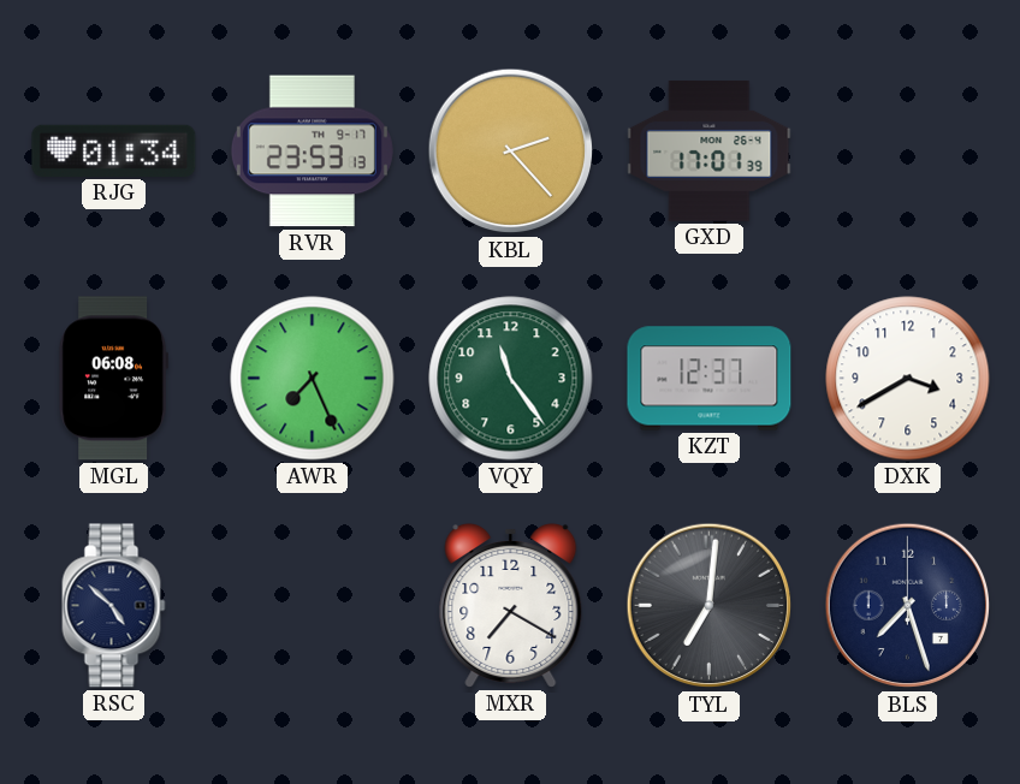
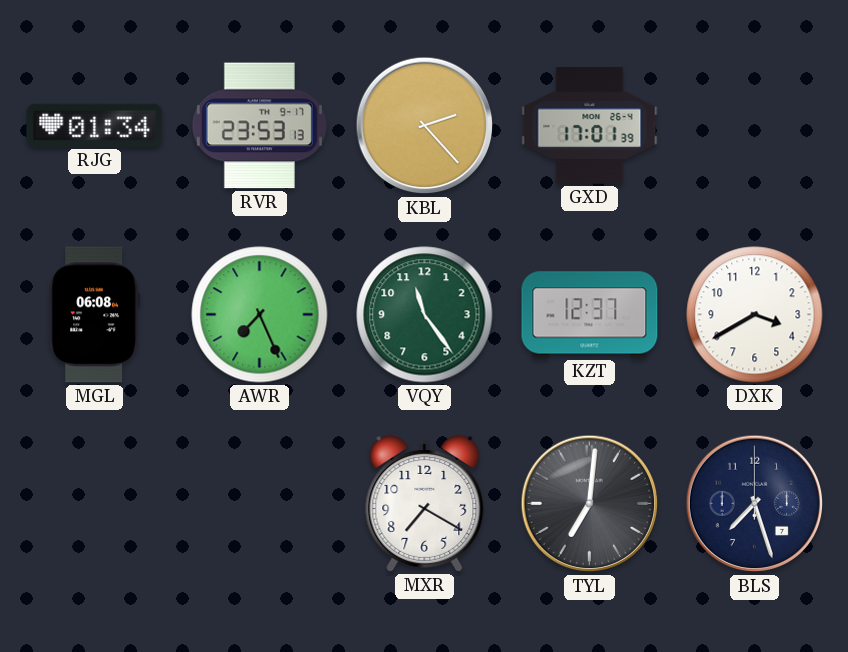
RSC: 4:52 -> none
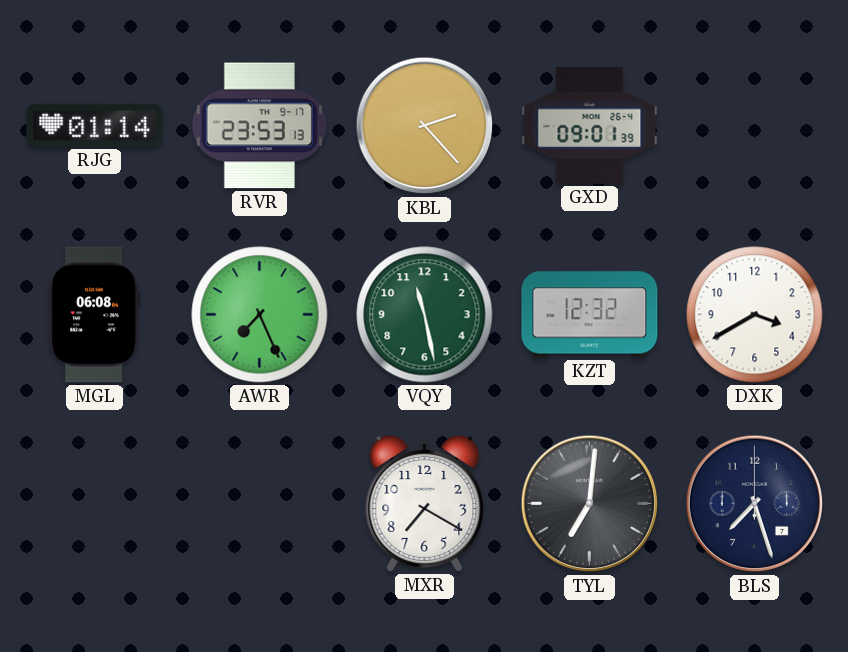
RJG: 01:34 -> 01:14
GXD: 17:01 -> 09:01
VQY: 11:24 -> 11:28
KZT: 12:37 -> 12:32
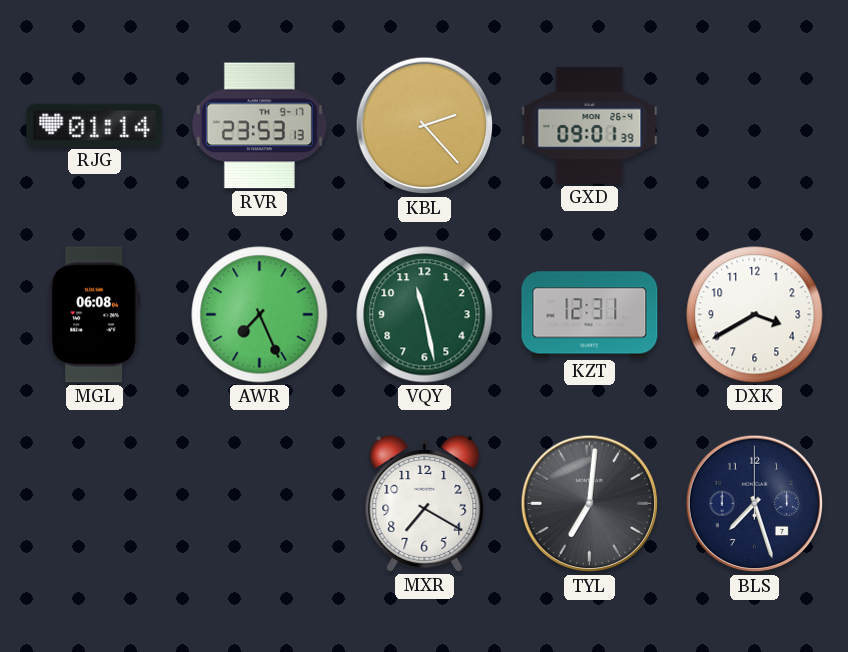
KZT: 12:32 -> 12:31
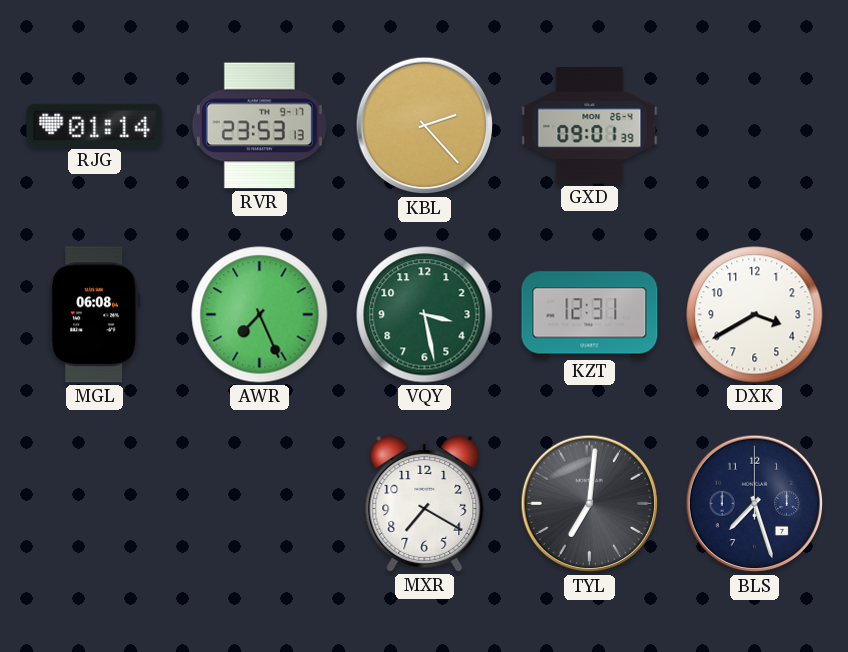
VQY: 11:28 -> 3:28
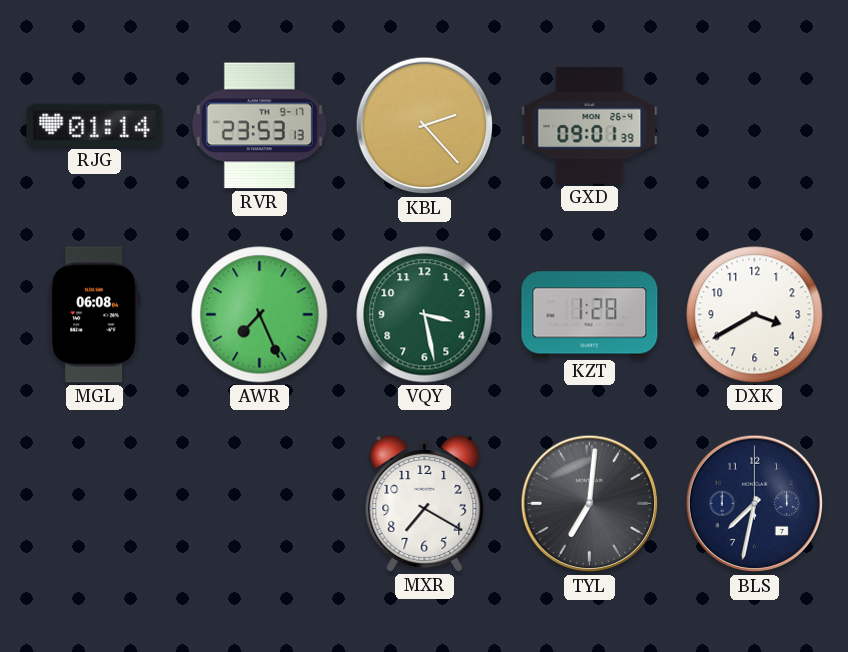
KZT: 12:31 -> 1:28
BLS: 7:27 -> 7:32
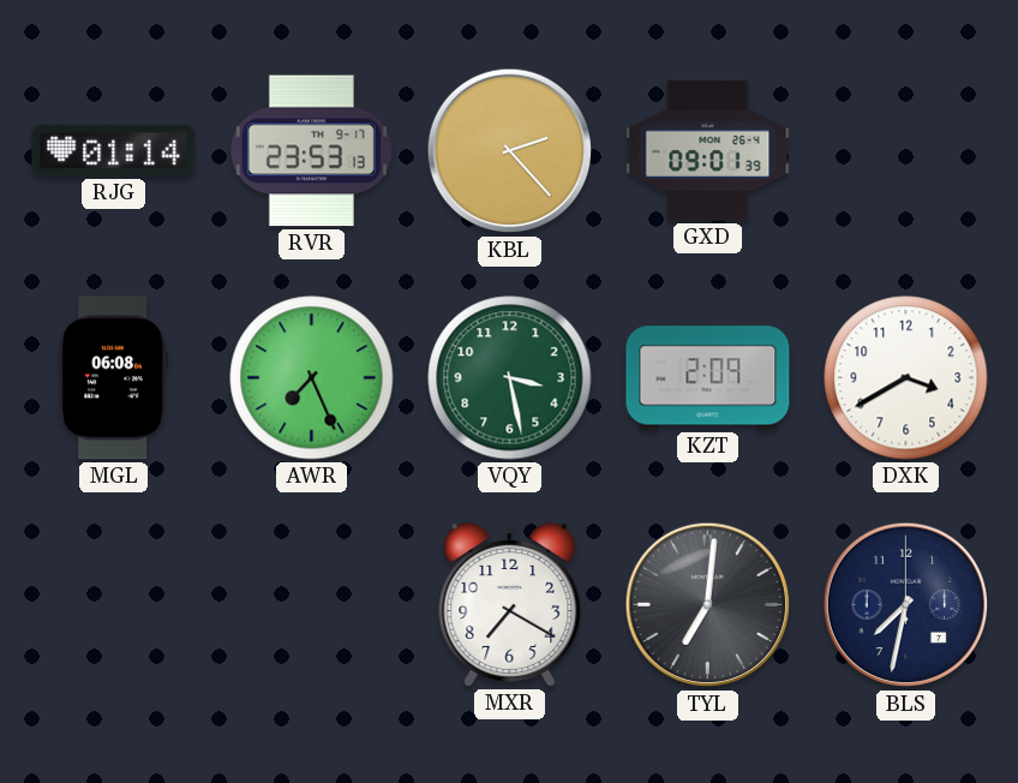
KZT: 1:28 -> 2:09
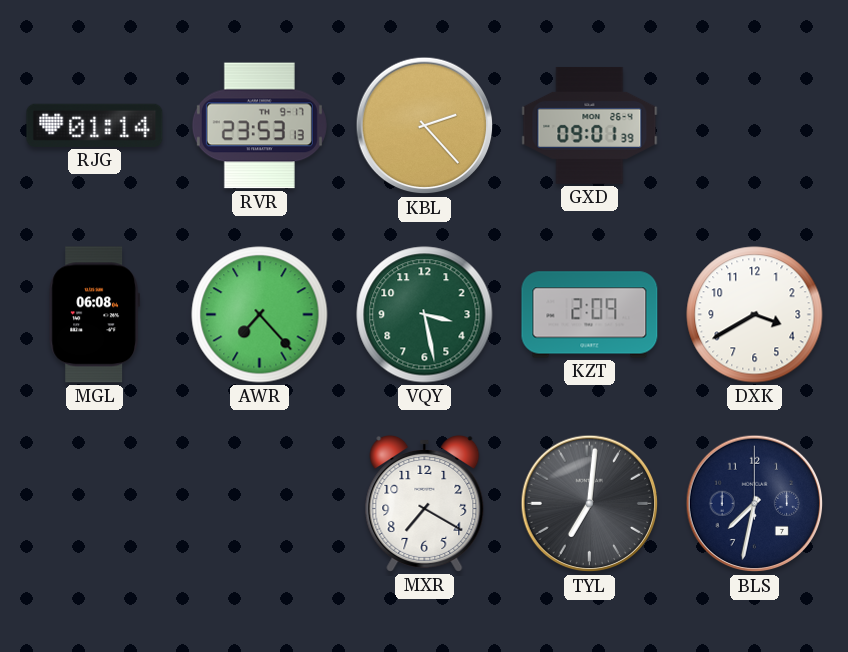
AWR: 7:26 -> 7:23
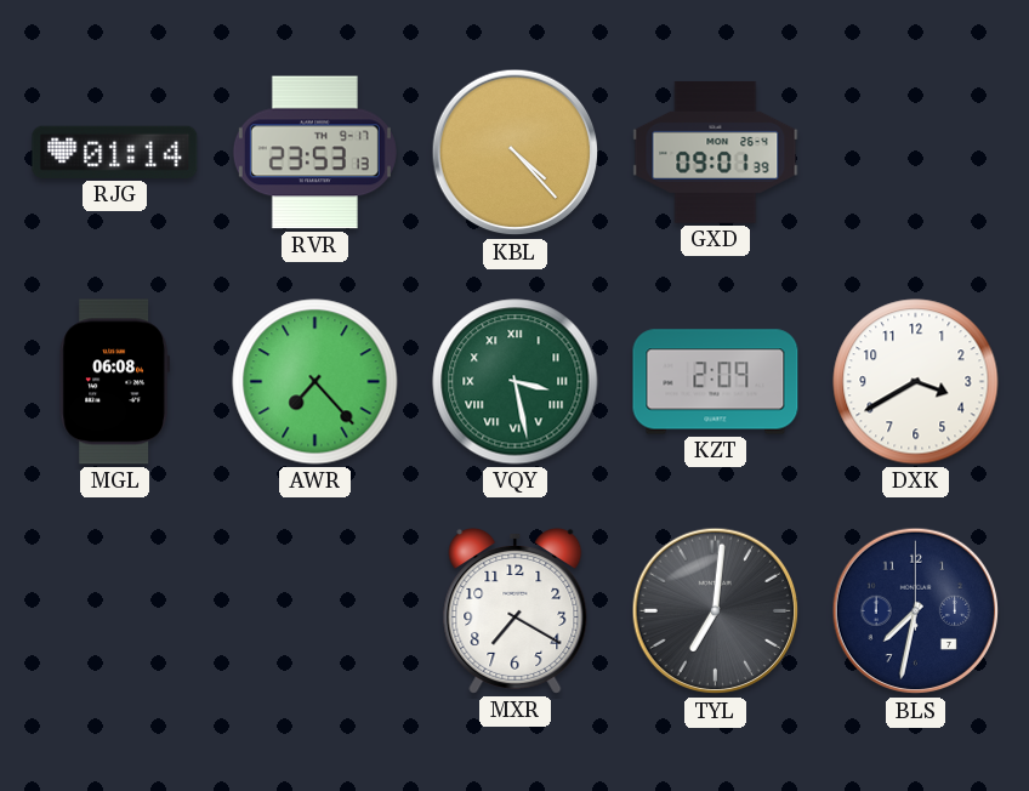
KBL: 2:23 -> 4:23
VQY numerals: Arabic -> Roman
